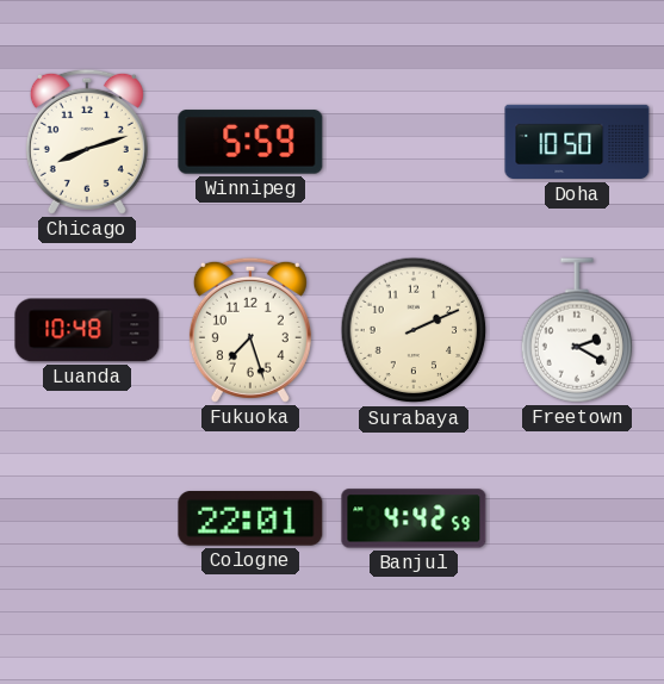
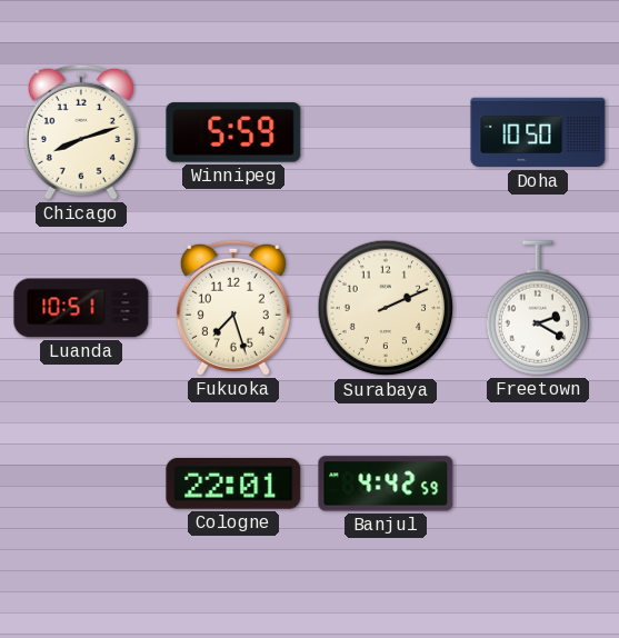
Luanda: 10:48 -> 10:51
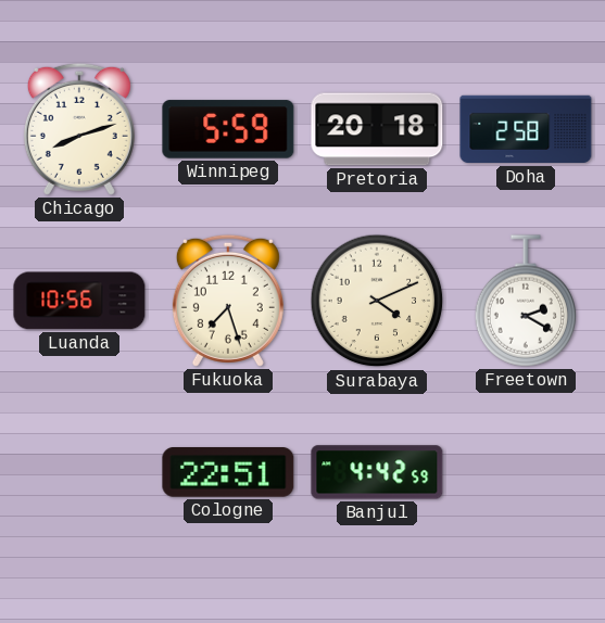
Pretoria: none -> 20:18
Doha: 10:50 -> 2:58
Luanda: 10:51 -> 10:56
Surabaya: 2:11 -> 4:11
Cologne: 22:01 -> 22:51
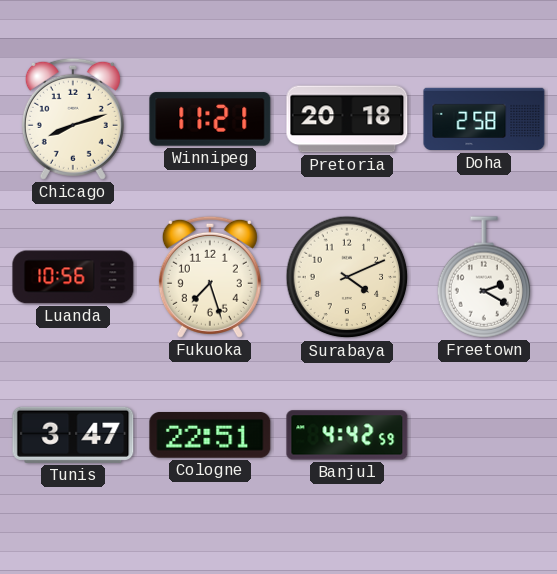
Winnipeg: 5:59 -> 11:21
Tunis: none -> 3:47
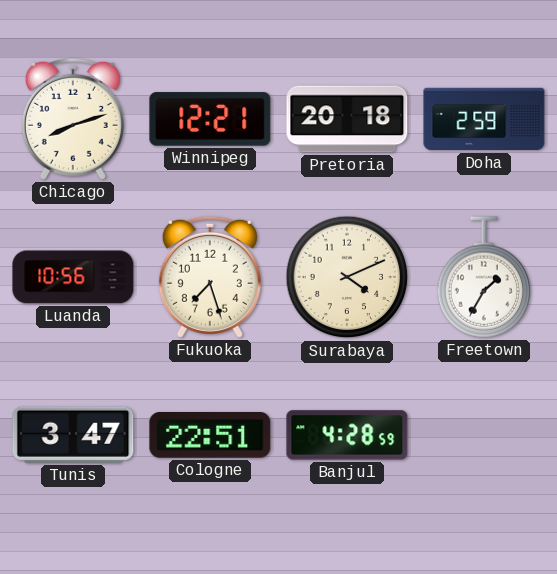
Winnipeg: 11:21 -> 12:21
Doha: 2:58 -> 2:59
Freetown: 2:20 -> 1:35
Banjul: 4:42 -> 4:28
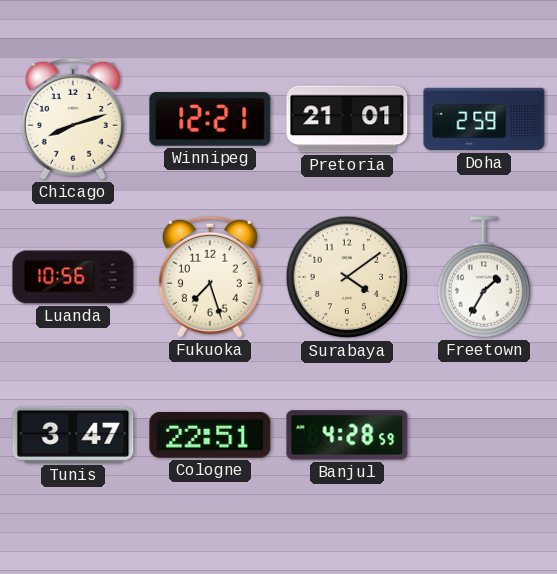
Pretoria: 20:18 -> 21:01
Surabaya: 4:11 -> 4:09
